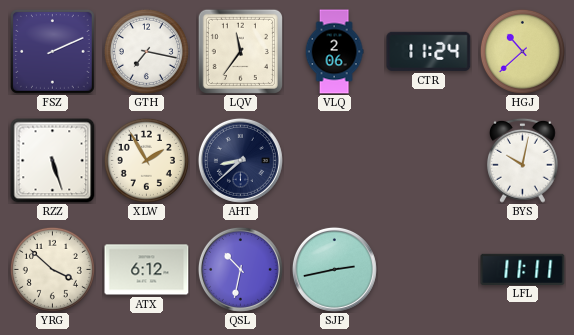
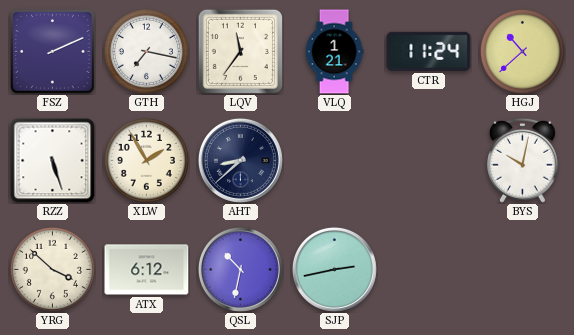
VLQ: 2:06 -> 1:21
LFL: 11:11 -> none
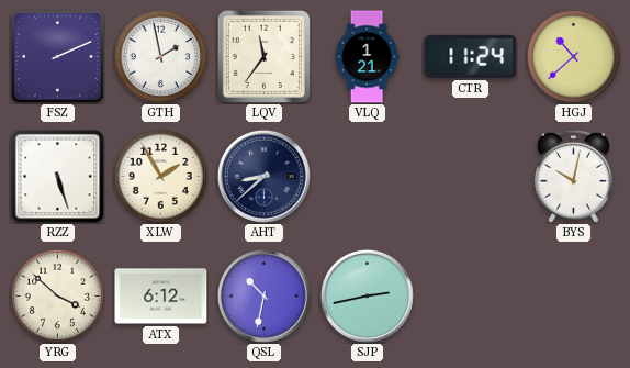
GTH: 7:17 -> 1:58
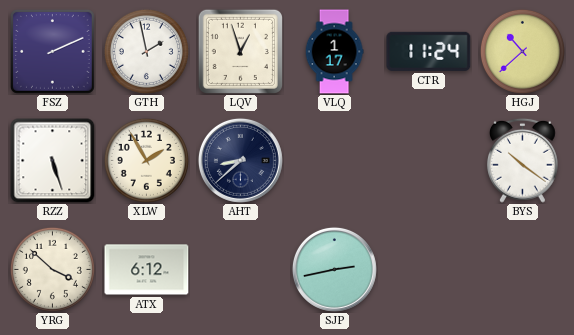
LQV: 11:36 -> 12:57
VLQ: 1:21 -> 1:17
BYS: 10:02 -> 10:21
QSL: 10:32 -> none
